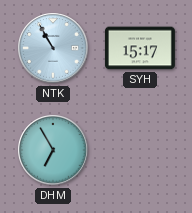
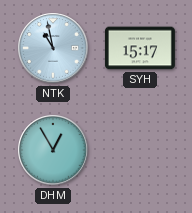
NTK: 10:55 -> 10:58
DHM: 6:55 -> 12:55
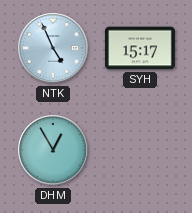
NTK: 10:58 -> 4:56
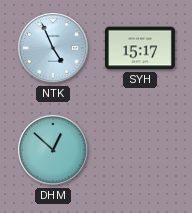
DHM: 12:55 -> 12:52
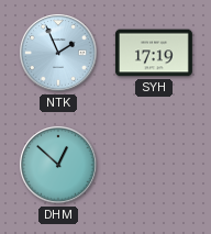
NTK: 4:56 -> 1:56
SYH: 15:17 -> 17:19
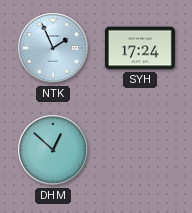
SYH: 17:19 -> 17:24
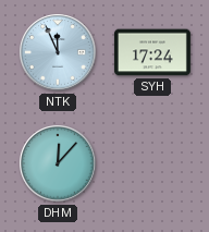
NTK: 1:56 -> 11:56
DHM: 12:52 -> 12:07
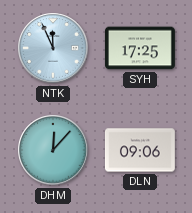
SYH: 17:24 -> 17:25
DLN: none -> 09:06
